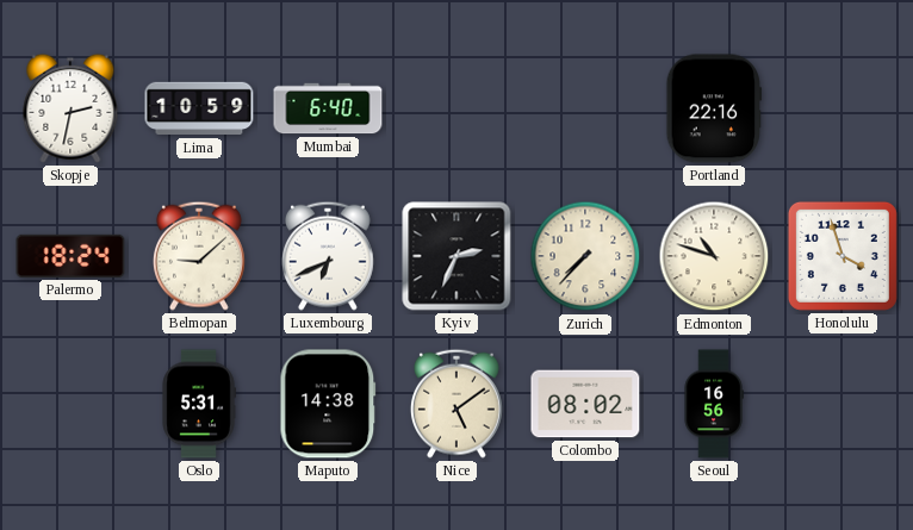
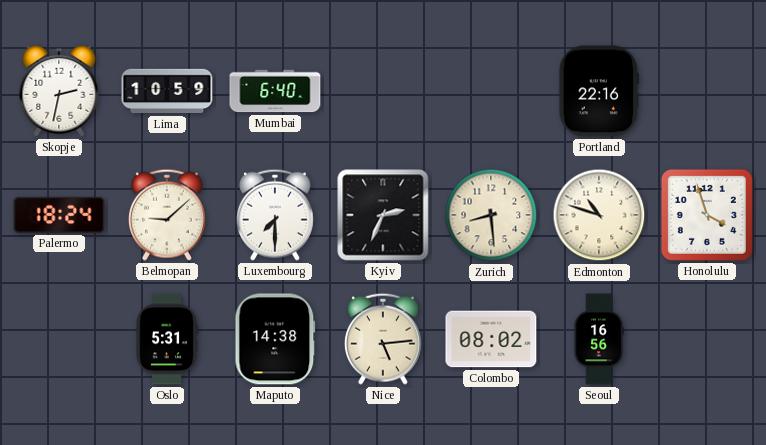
Luxembourg: 6:41 -> 7:30
Zurich: 7:37 -> 8:29
Nice: 5:09 -> 5:14
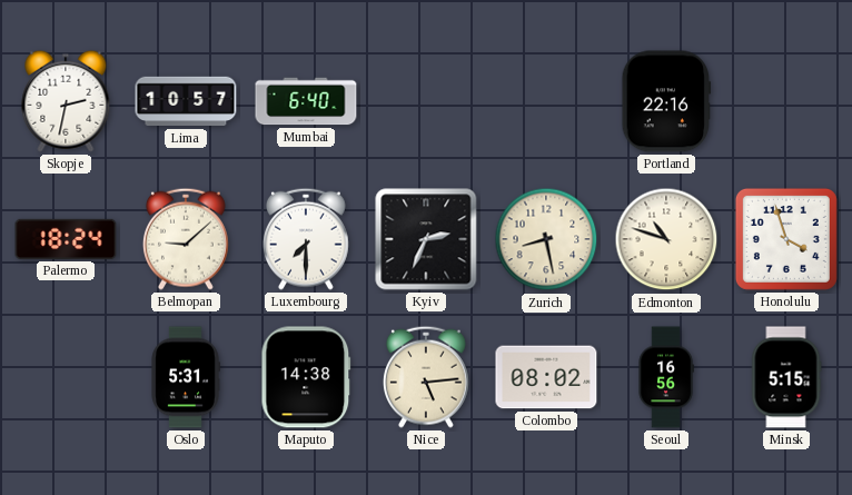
Lima: 10:59 -> 10:57
Zurich: 8:29 -> 8:28
Minsk: none -> 5:15
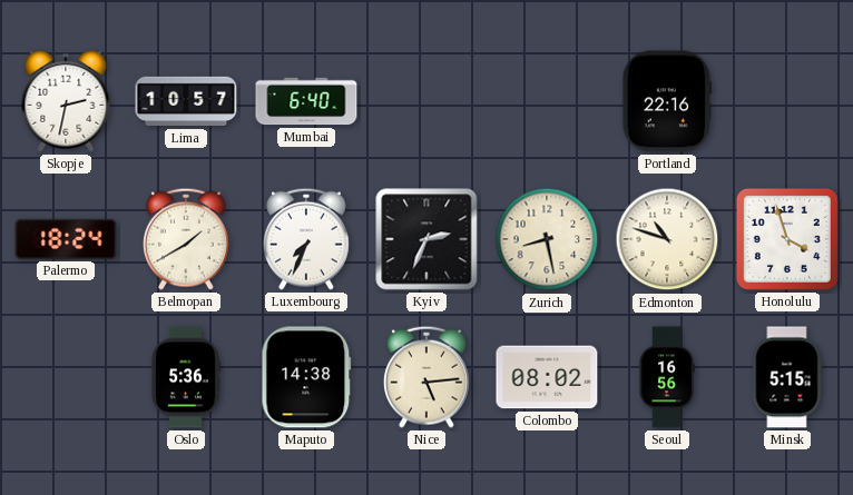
Belmopan: 9:08 -> 1:40
Luxembourg: 7:30 -> 7:34
Oslo: 5:31 -> 5:36
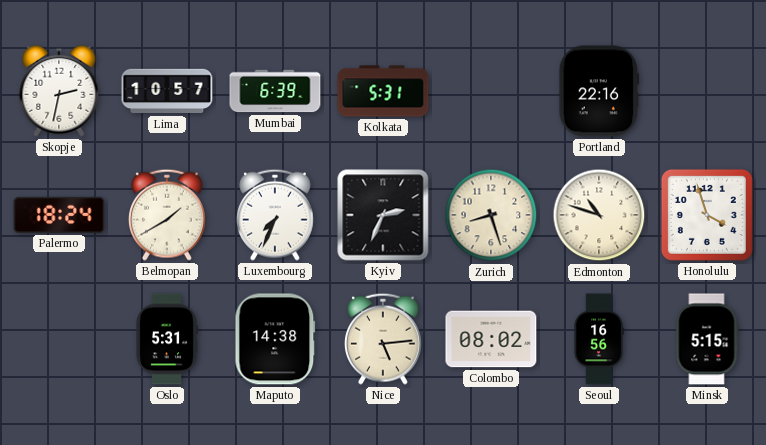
Mumbai: 6:40 -> 6:39
Kolkata: none -> 5:31
Zurich: 8:28 -> 8:27
Oslo: 5:36 -> 5:31
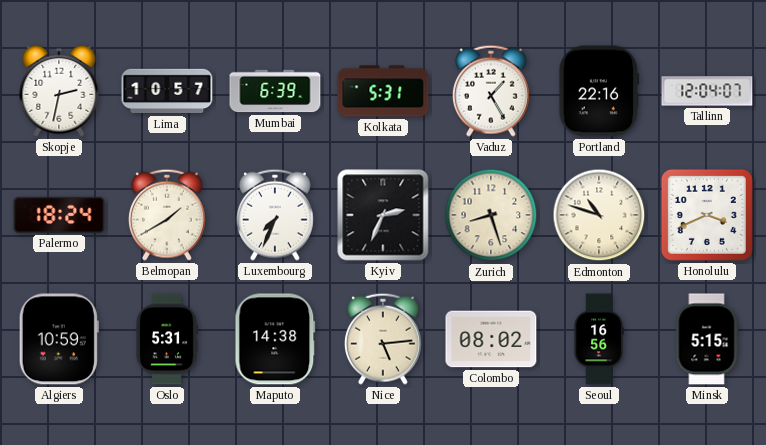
Vaduz: none -> 1:25
Tallinn: none -> 12:04
Honolulu: 3:57 -> 3:41
Algiers: none -> 10:59
